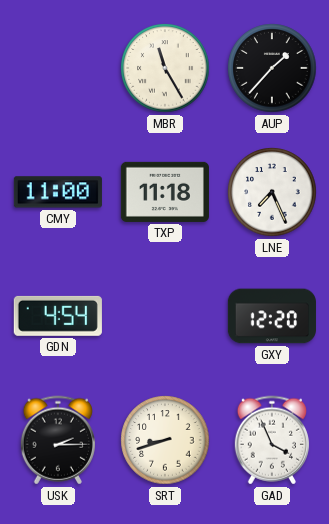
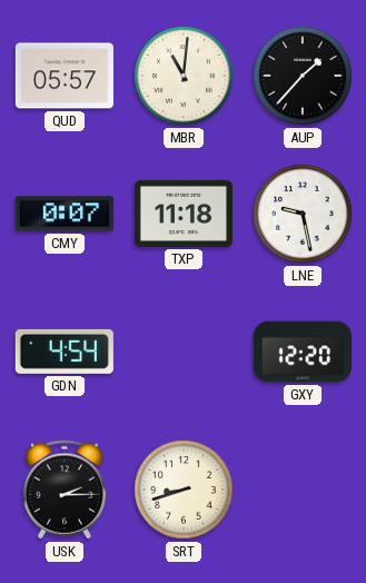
QUD: none -> 05:57
MBR: 11:25 -> 11:01
CMY: 11:00 -> 0:07
LNE: 7:26 -> 9:28
GAD: 3:56 -> none
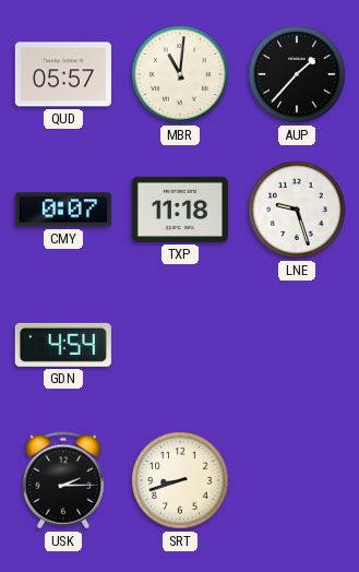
LNE: 9:28 -> 9:27
GXY: 12:20 -> none
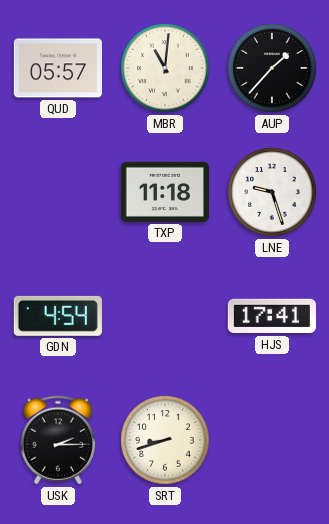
CMY: 0:07 -> none
HJS: none -> 17:41
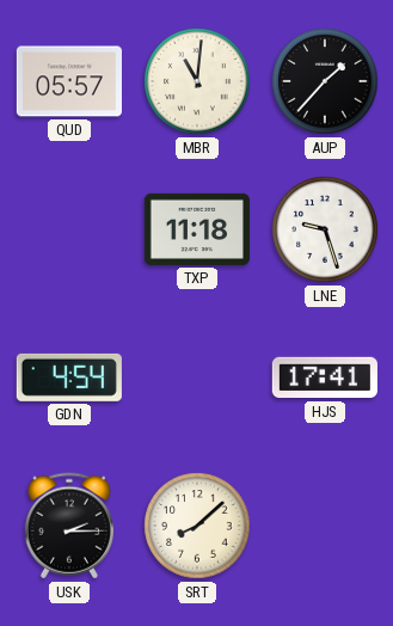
SRT: 8:42 -> 8:08
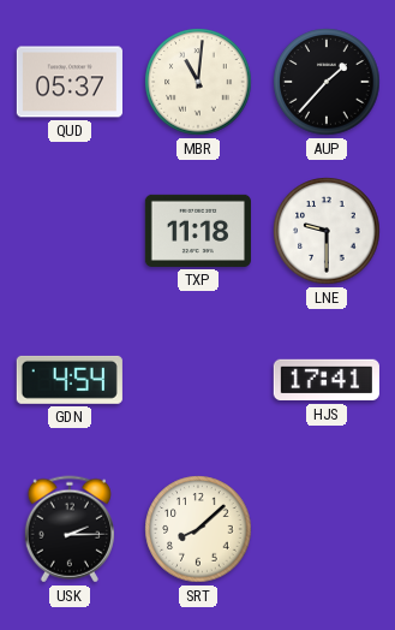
QUD: 05:57 -> 05:37
LNE: 9:27 -> 9:30
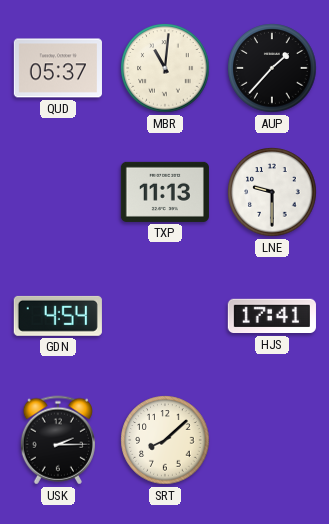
TXP: 11:18 -> 11:13
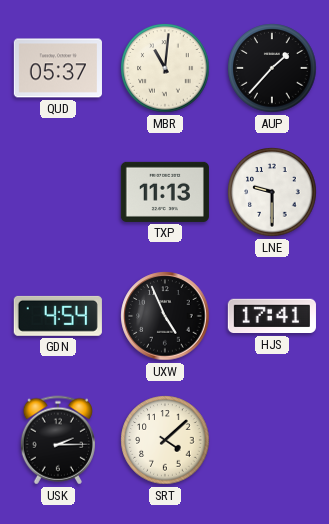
UXW: none -> 4:56
SRT: 8:08 -> 4:08
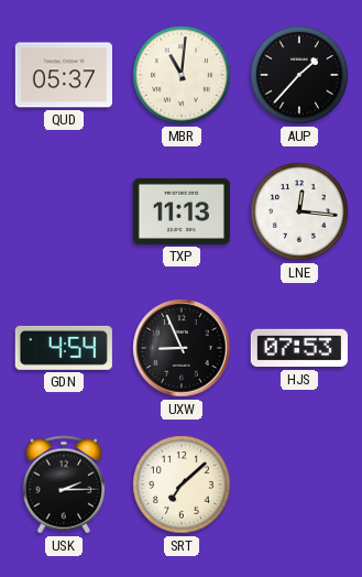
LNE: 9:30 -> 12:16
UXW: 4:56 -> 8:56
HJS: 17:41 -> 07:53
SRT: 4:08 -> 7:08
